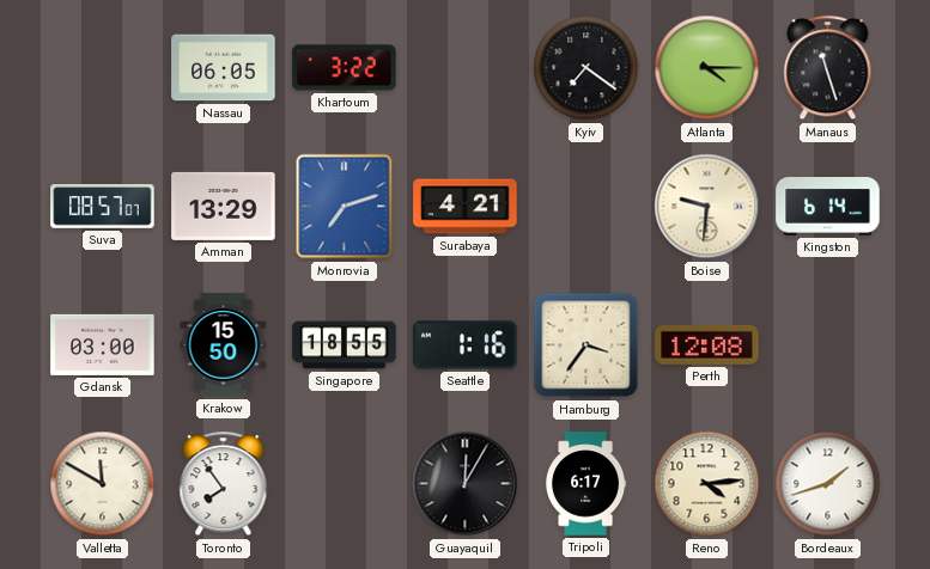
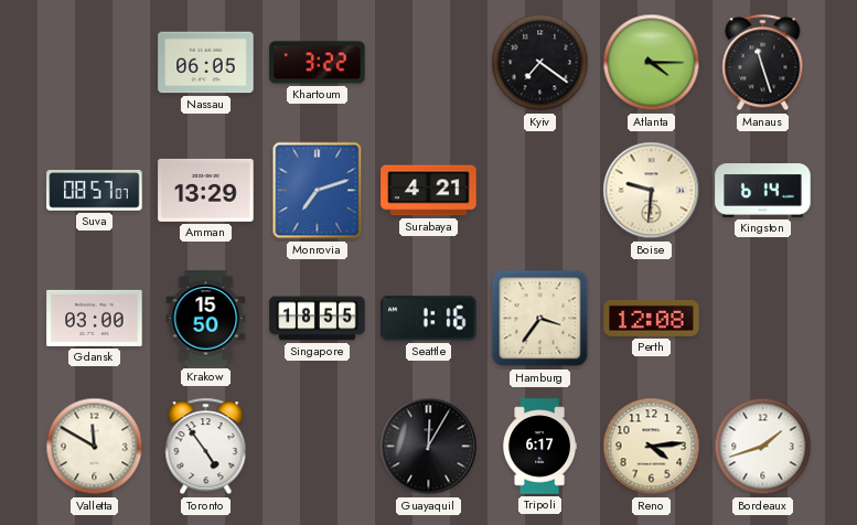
Toronto: 7:54 -> 4:54
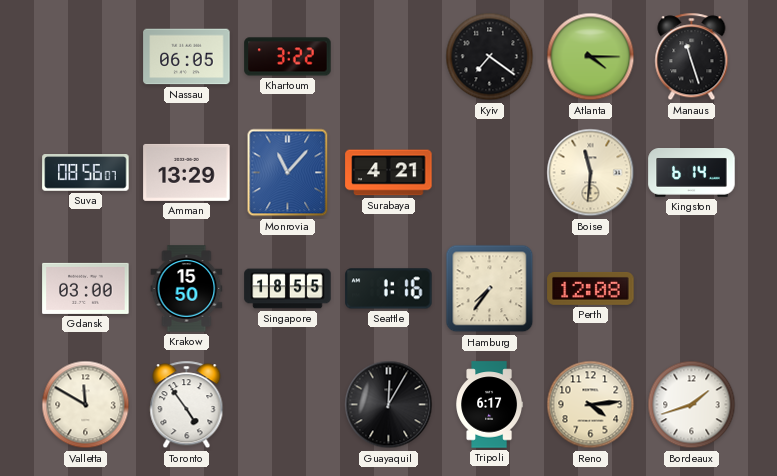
Suva: 08:57 -> 08:56
Monrovia: 7:12 -> 11:07
Boise: 9:31 -> 11:31
Hamburg: 3:36 -> 7:36
